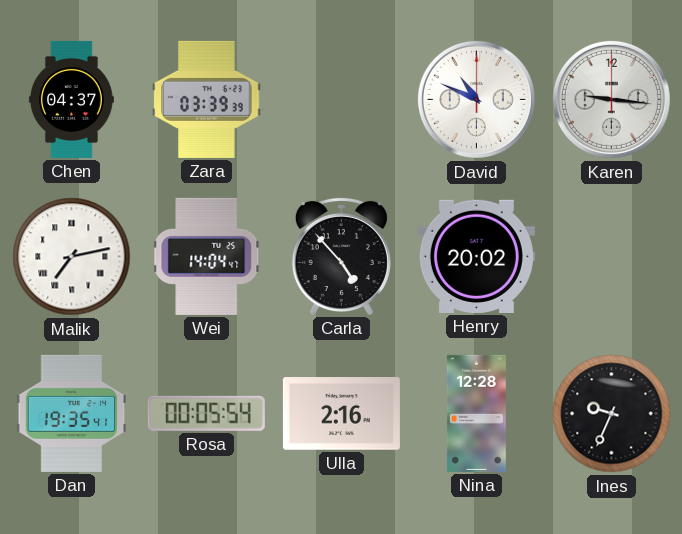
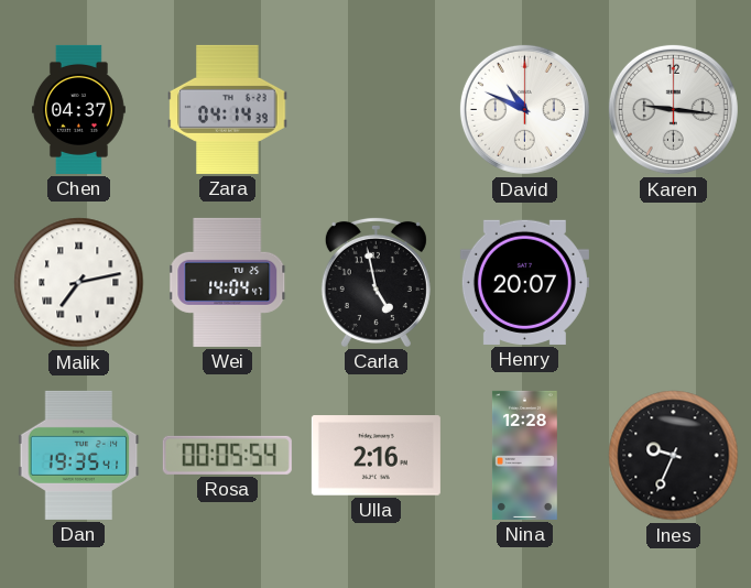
Zara: 03:39 -> 04:14
Carla: 4:53 -> 4:58
Henry: 20:02 -> 20:07
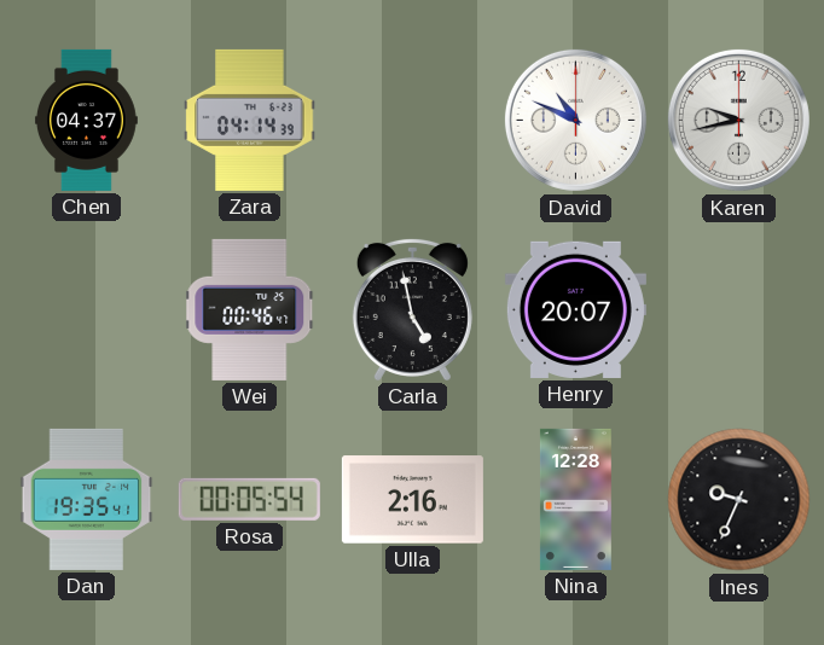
Karen: 9:16 -> 9:43
Malik: 7:13 -> none
Wei: 14:04 -> 00:46
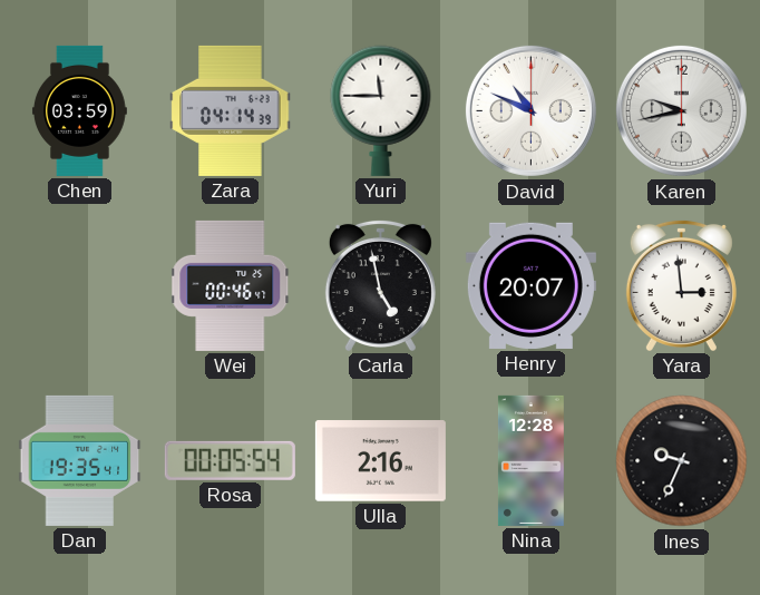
Chen: 04:37 -> 03:59
Yuri: none -> 11:45
Yara: none -> 2:59
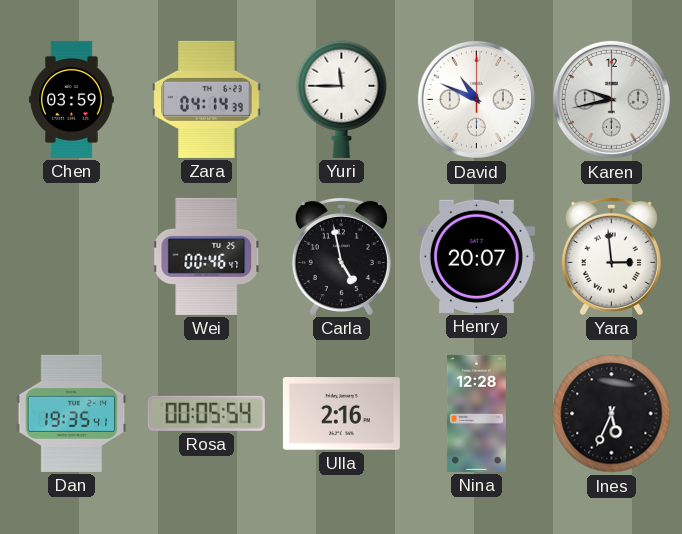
Ines: 9:34 -> 5:34
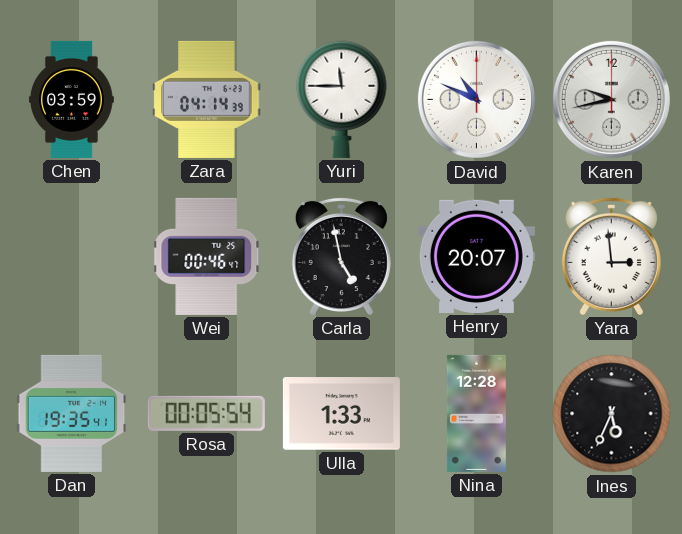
Ulla: 2:16 -> 1:33
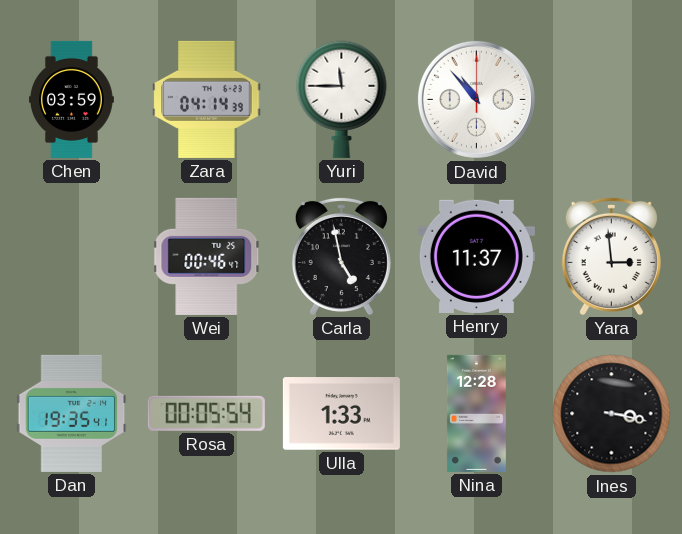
David: 10:49 -> 10:53
Karen: 9:43 -> none
Henry: 20:07 -> 11:37
Ines: 5:34 -> 3:17
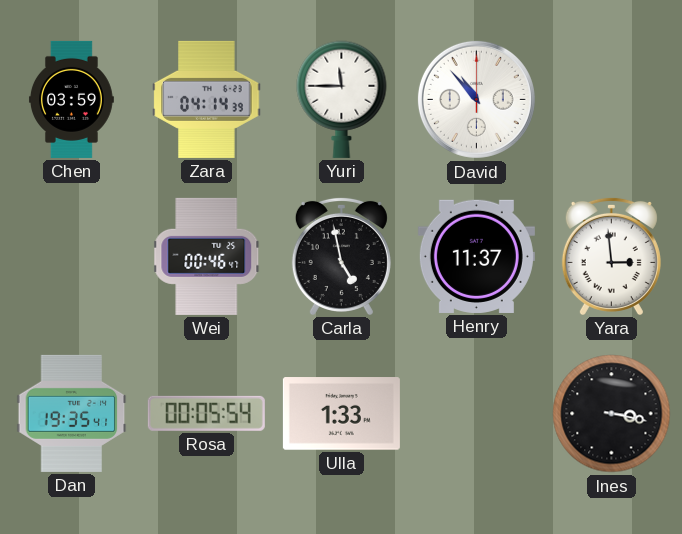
Nina: 12:28 -> none
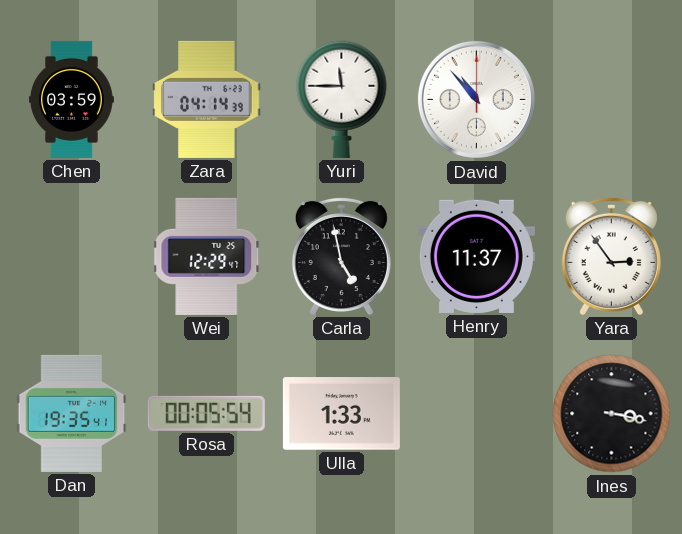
Wei: 00:46 -> 12:29
Yara: 2:59 -> 2:54
